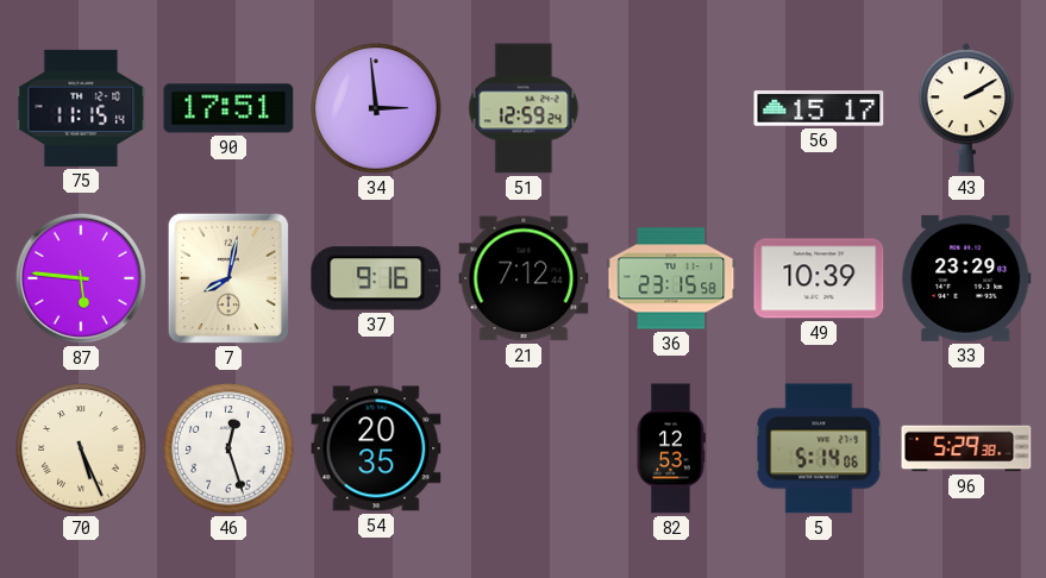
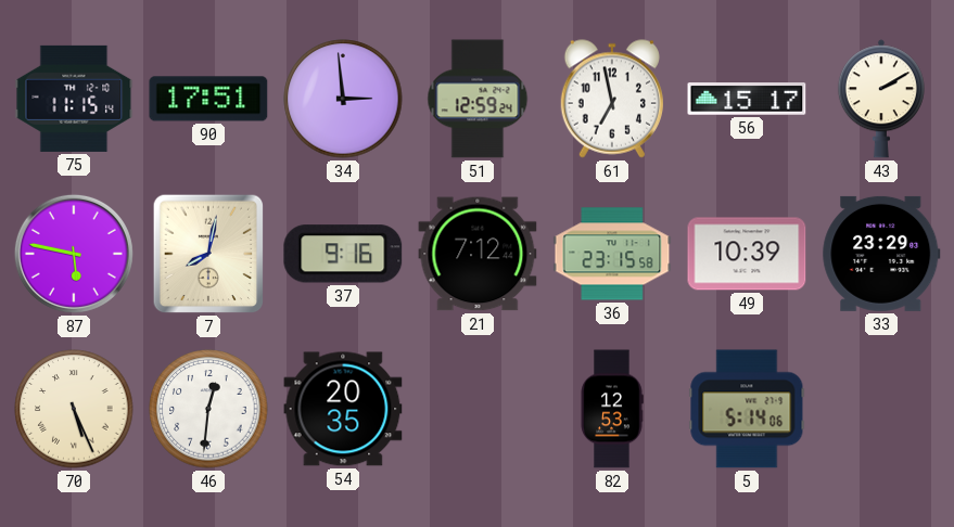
61: none -> 6:58
87: 5:46 -> 5:47
46: 12:27 -> 12:31
96: 5:29 -> none
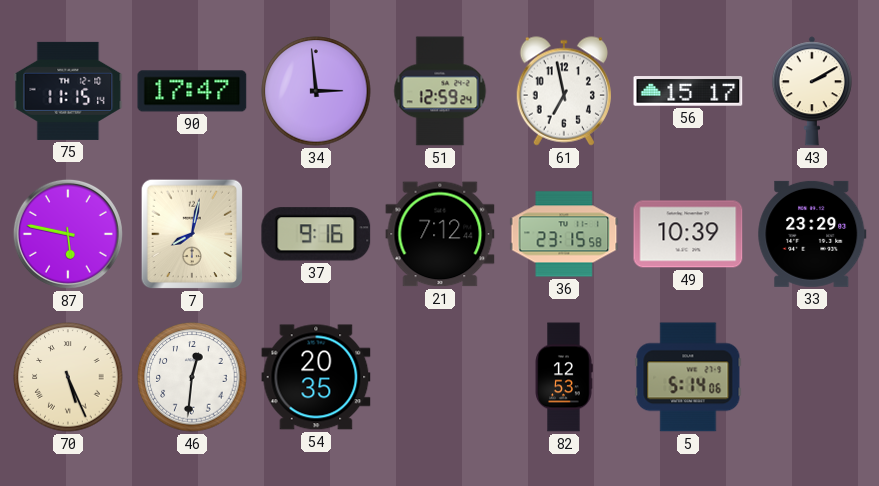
90: 17:51 -> 17:47
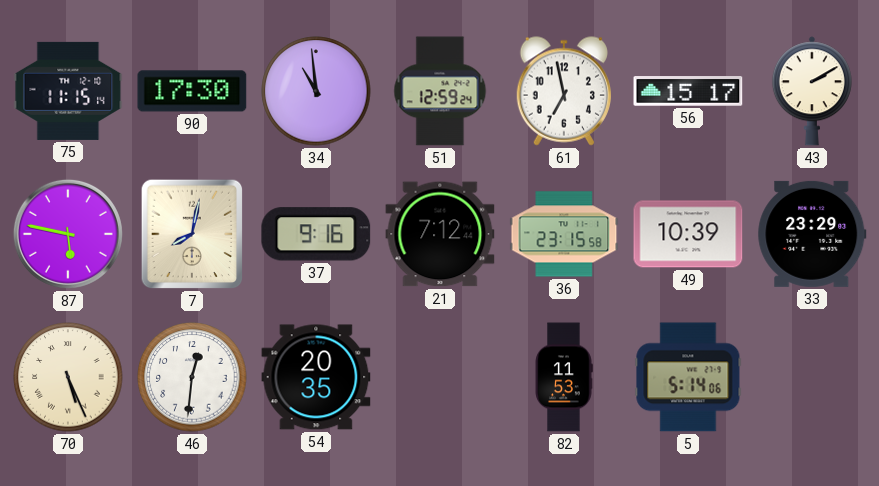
90: 17:47 -> 17:30
34: 2:59 -> 10:59
82: 12:53 -> 11:53
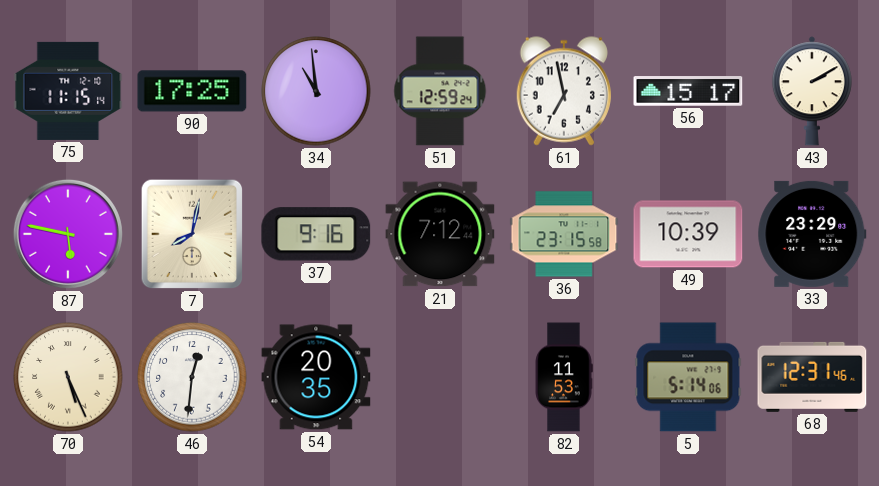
90: 17:30 -> 17:25
68: none -> 12:31
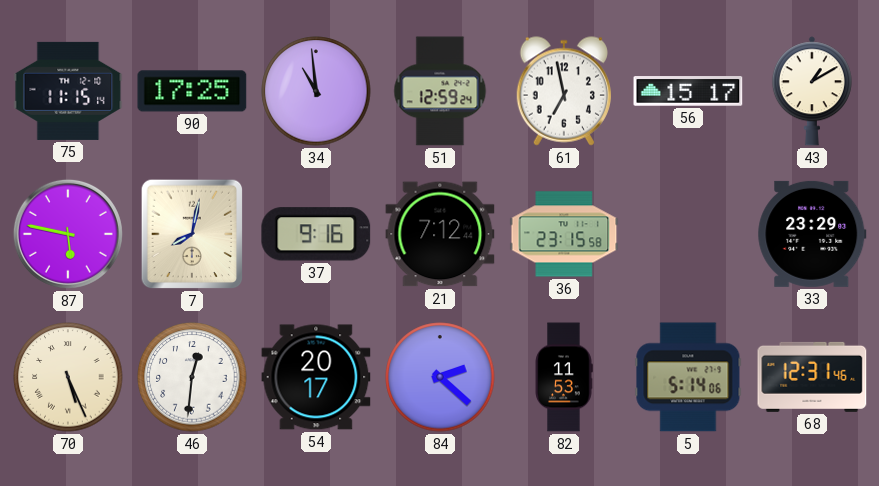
43: 2:10 -> 1:10
49: 10:39 -> none
54: 20:35 -> 20:17
84: none -> 2:22
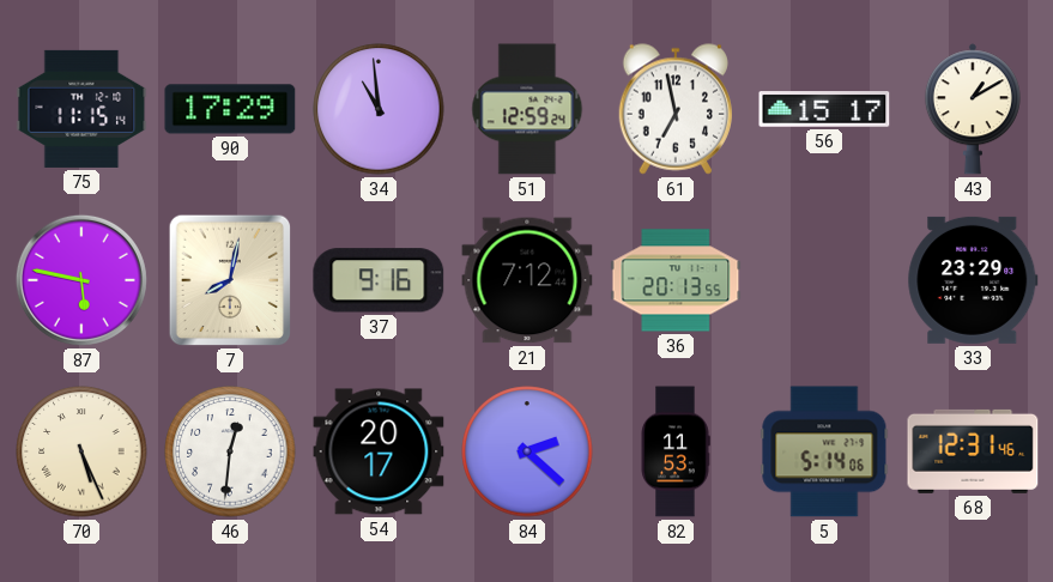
90: 17:25 -> 17:29
36: 23:15 -> 20:13
